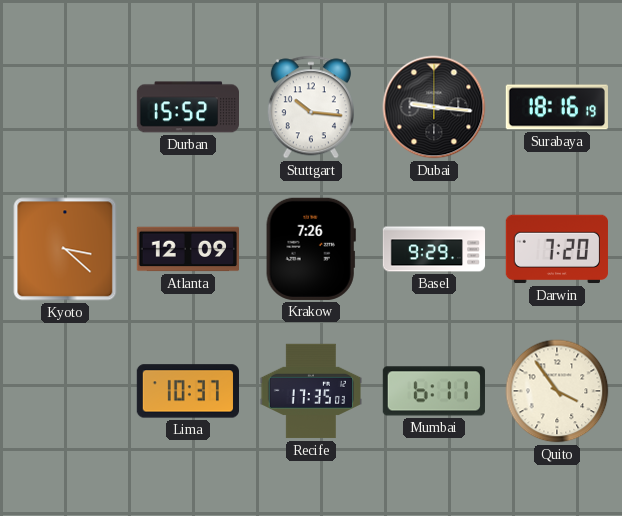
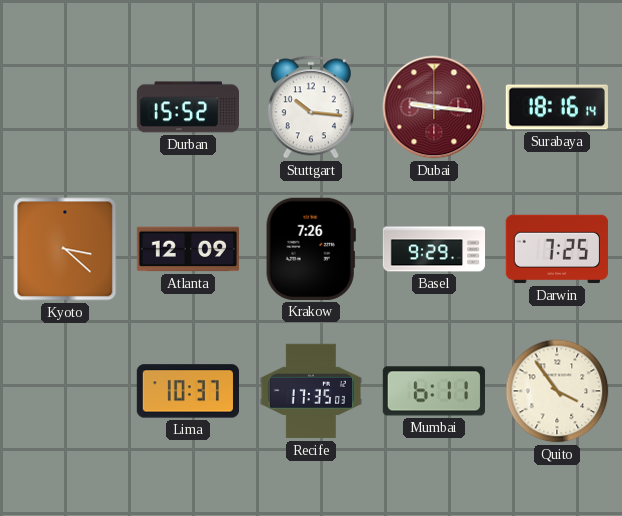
Dubai dial: black -> burgundy
Surabaya: 18:16:19 -> 18:16:14
Darwin: 7:20 -> 7:25
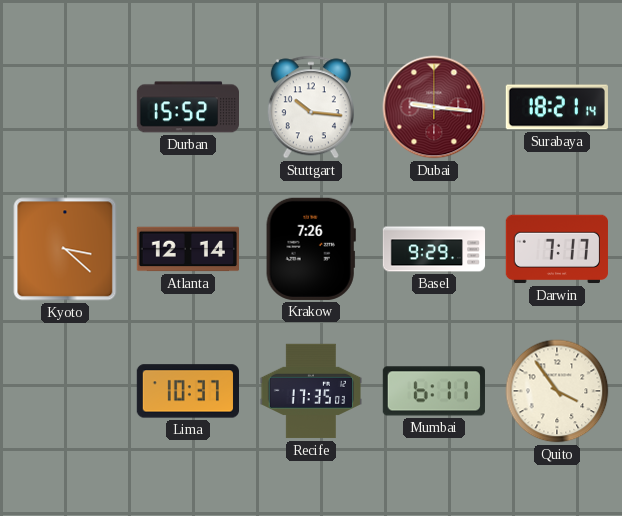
Surabaya: 18:16 -> 18:21
Atlanta: 12:09 -> 12:14
Darwin: 7:25 -> 7:17
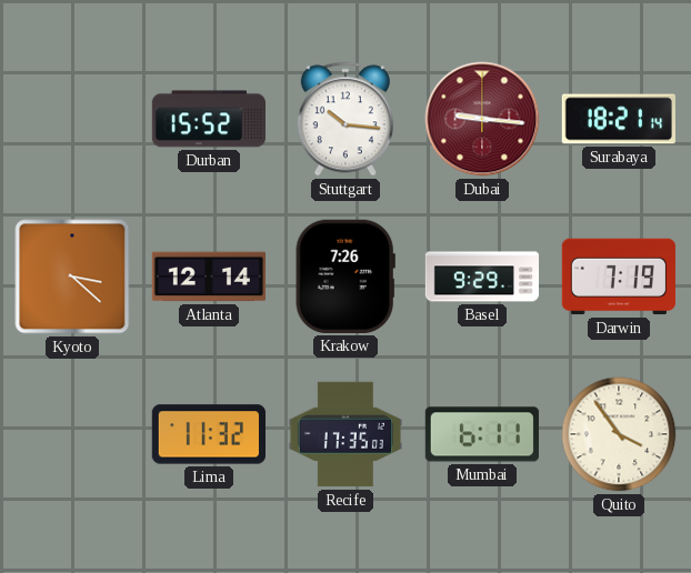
Darwin: 7:17 -> 7:19
Lima: 10:37 -> 11:32
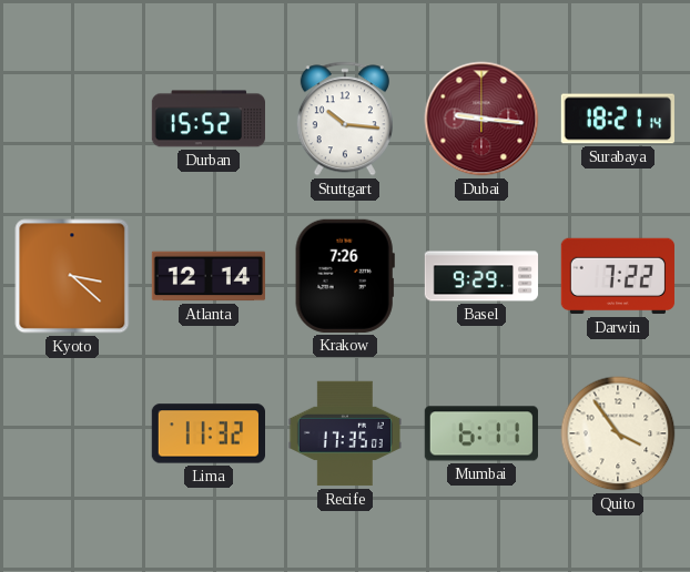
Darwin: 7:19 -> 7:22
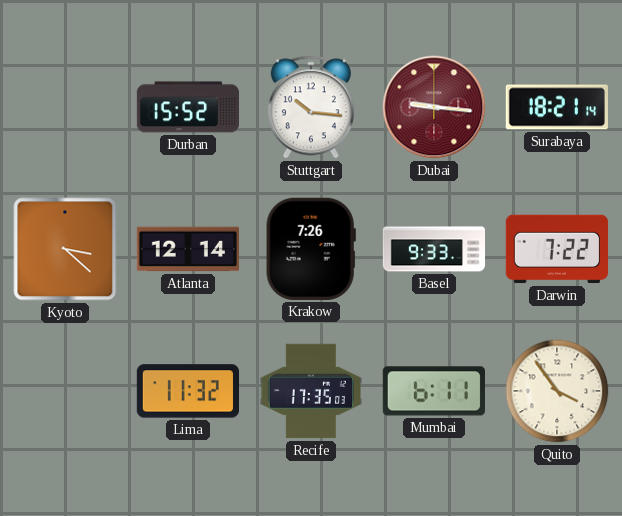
Basel: 9:29 -> 9:33
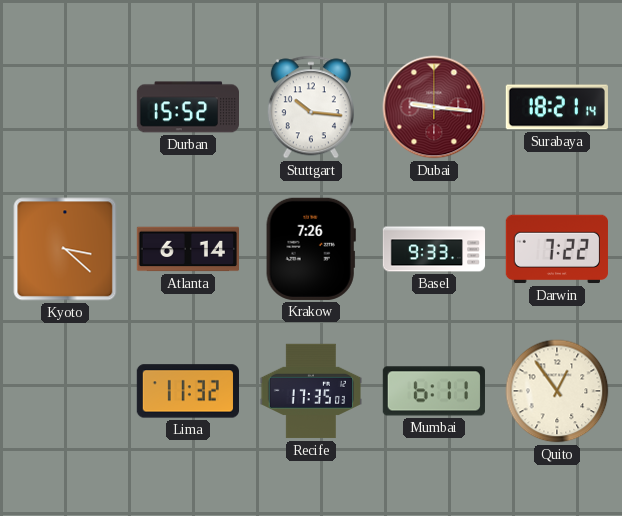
Atlanta: 12:14 -> 6:14
Quito: 3:54 -> 12:54
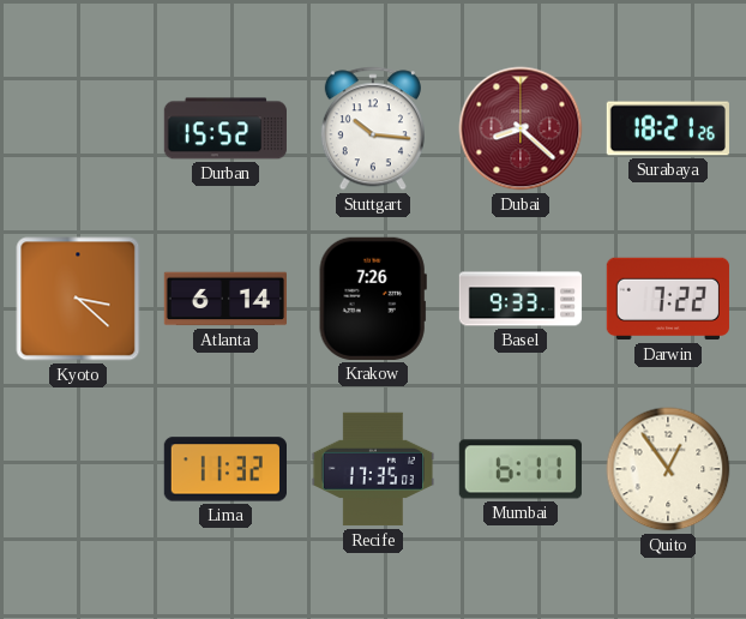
Dubai: 9:16 -> 8:22
Surabaya: 18:21:14 -> 18:21:26
